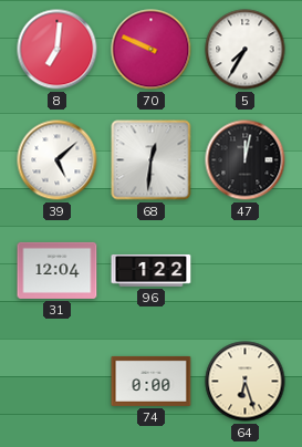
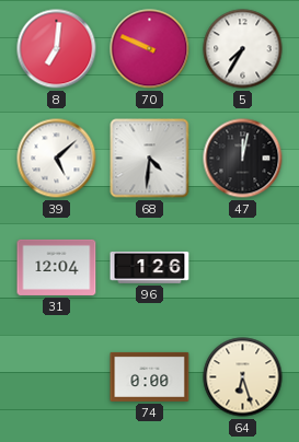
68: 12:31 -> 4:31
96: 1:22 -> 1:26
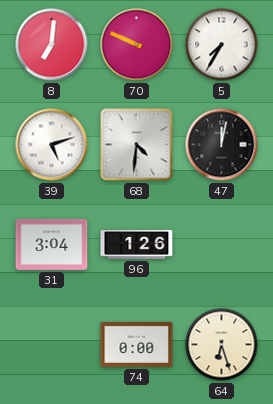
39: 5:08 -> 5:12
31: 12:04 -> 3:04
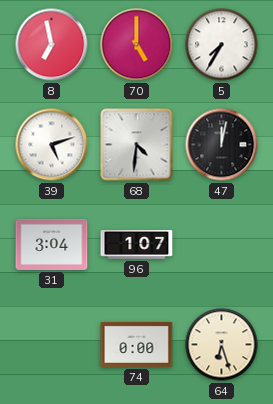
8: 7:01 -> 6:58
70: 9:49 -> 5:00
96: 1:26 -> 1:07
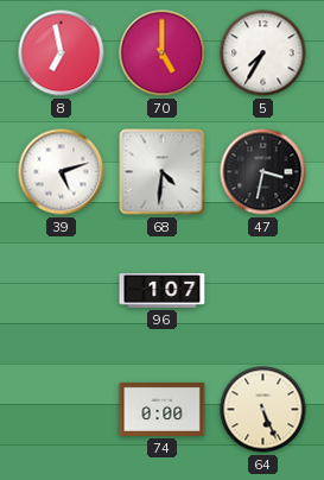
47: 12:02 -> 3:32
31: 3:04 -> none
64: 6:27 -> 5:26
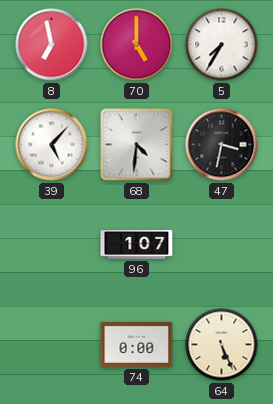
39: 5:12 -> 5:07
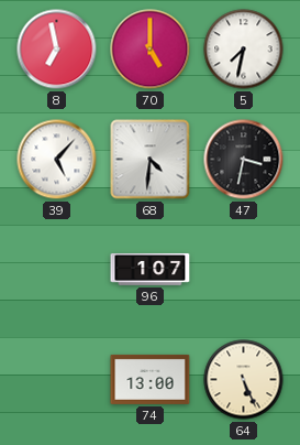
5: 7:35 -> 7:32
74: 0:00 -> 13:00
